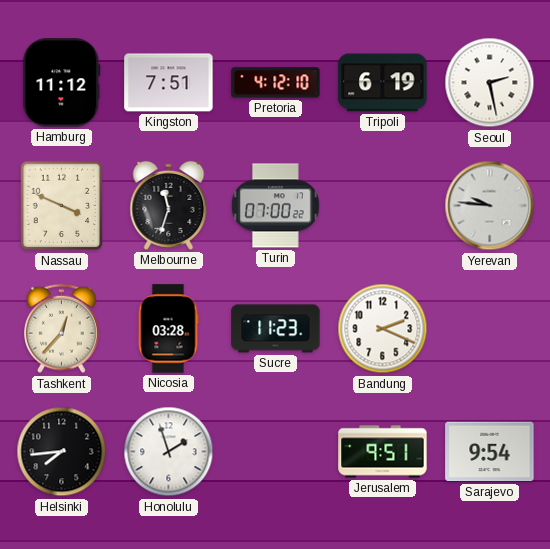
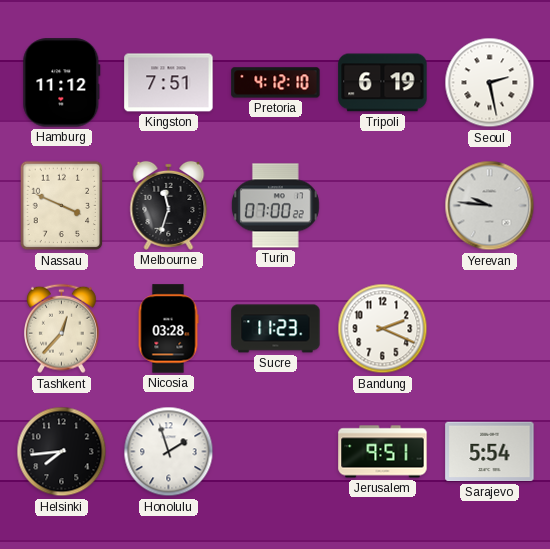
Sarajevo: 9:54 -> 5:54
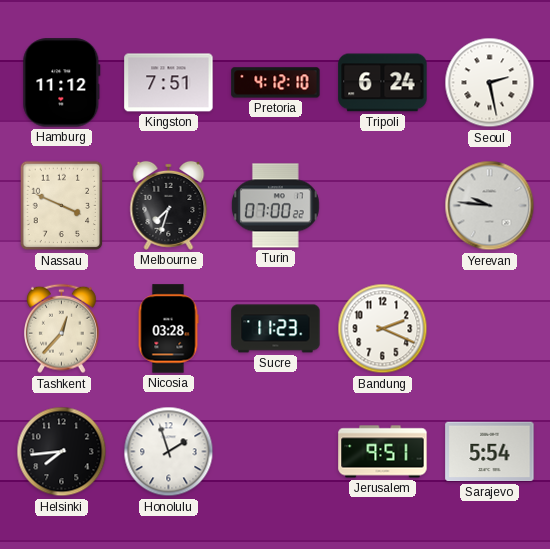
Tripoli: 6:19 -> 6:24
Melbourne: 11:33 -> 7:33
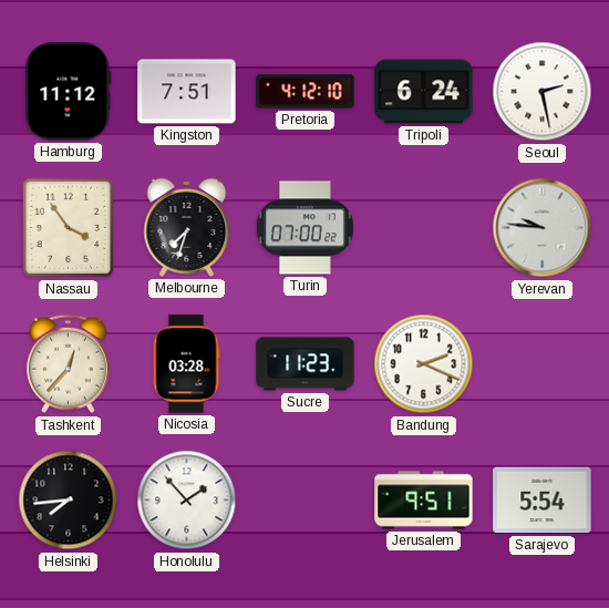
Nassau: 3:49 -> 3:54
Honolulu: 1:57 -> 1:53
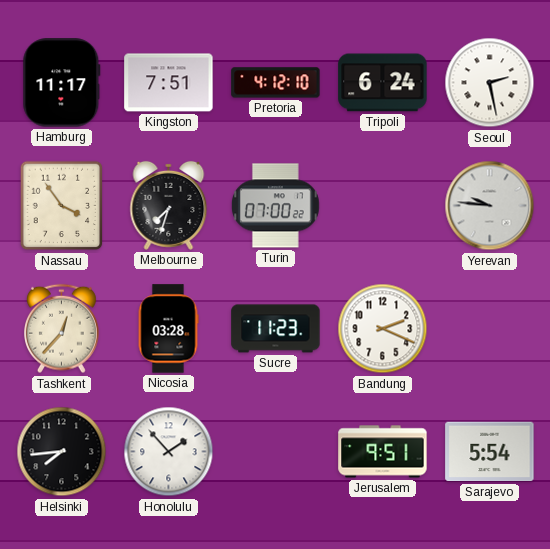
Hamburg: 11:12 -> 11:17
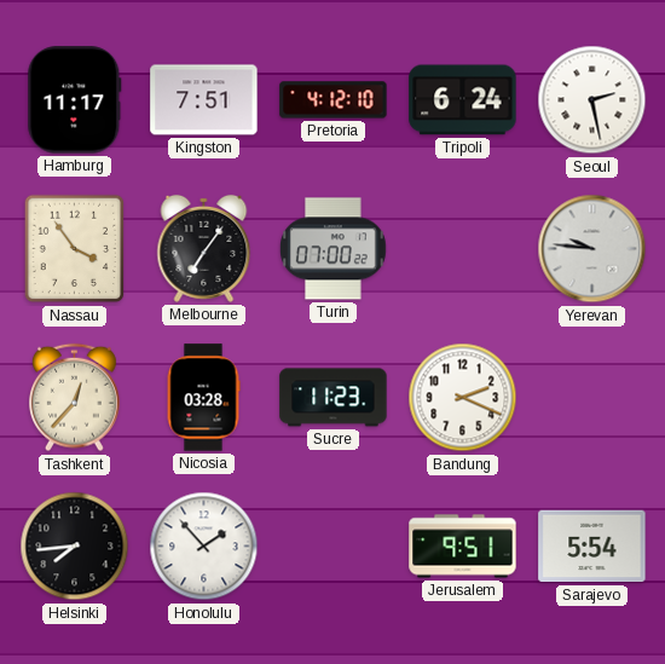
Melbourne: 7:33 -> 7:06
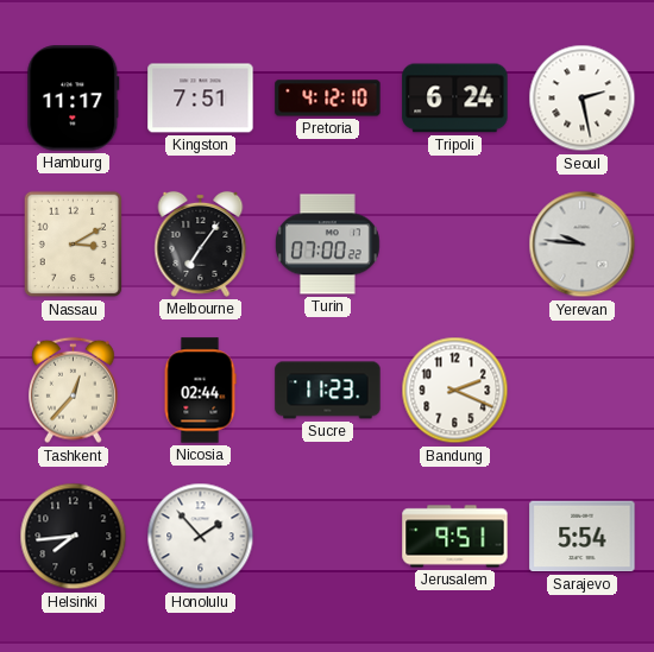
Nassau: 3:54 -> 3:10
Nicosia: 03:28 -> 02:44
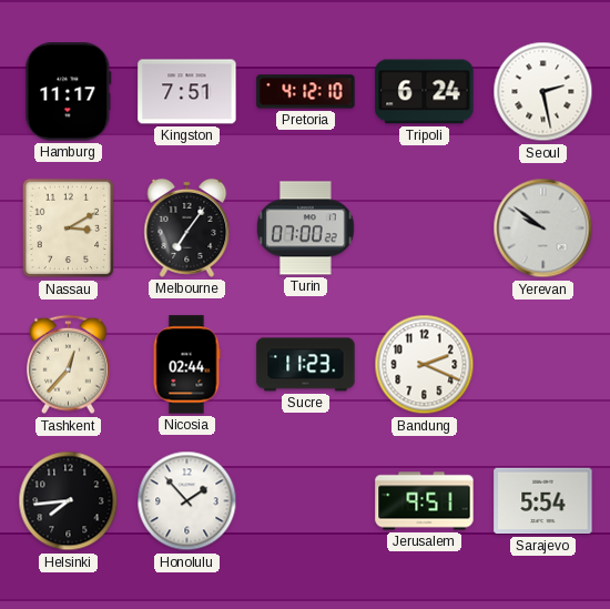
Yerevan: 9:46 -> 9:51
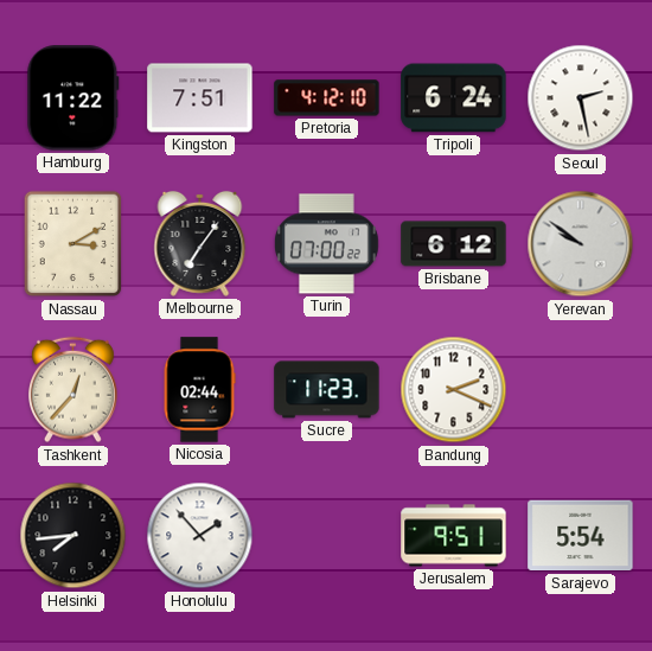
Hamburg: 11:17 -> 11:22
Brisbane: none -> 6:12
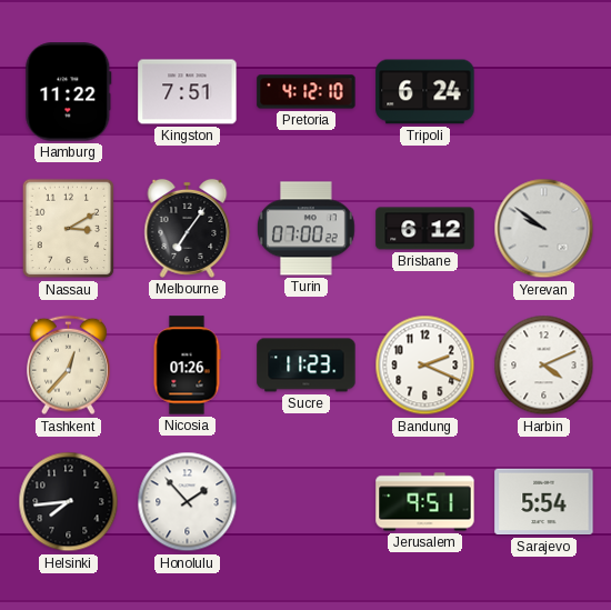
Seoul: 2:28 -> none
Nicosia: 02:44 -> 01:26
Harbin: none -> 4:11
